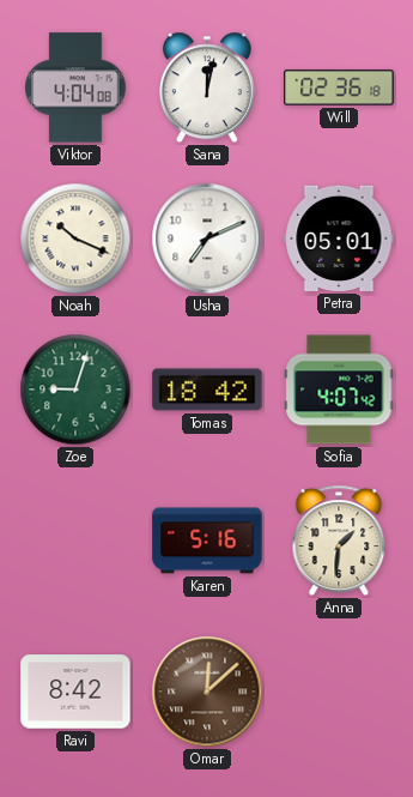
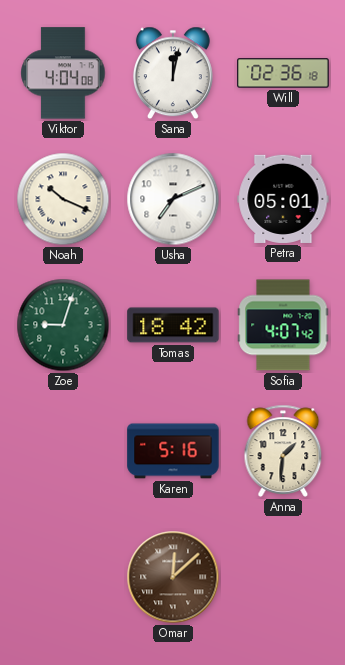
Ravi: 8:42 -> none
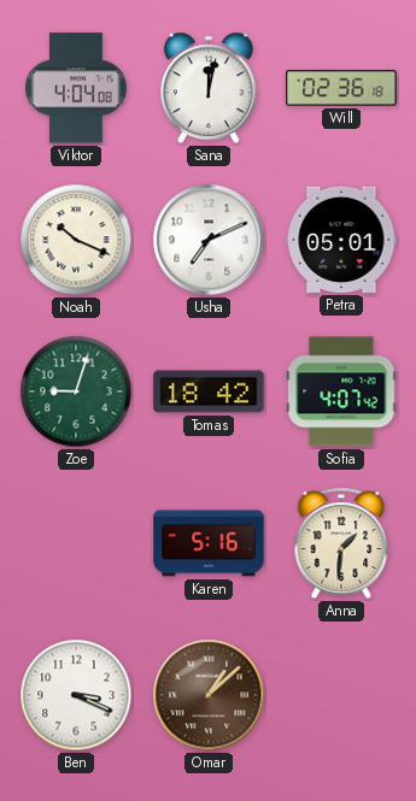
Ben: none -> 3:19
Omar: 12:08 -> 1:08
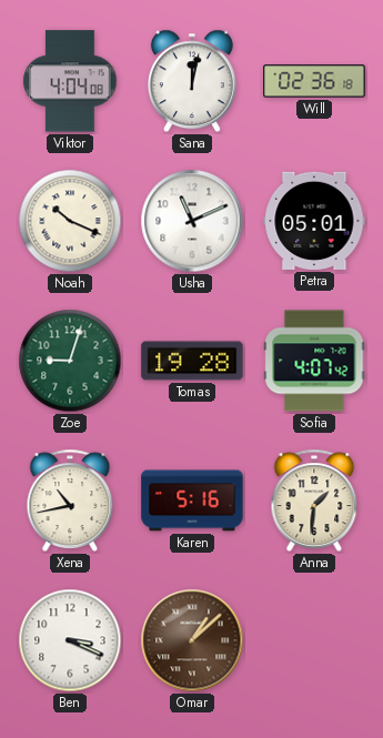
Usha: 7:11 -> 11:11
Tomas: 18:42 -> 19:28
Xena: none -> 10:43
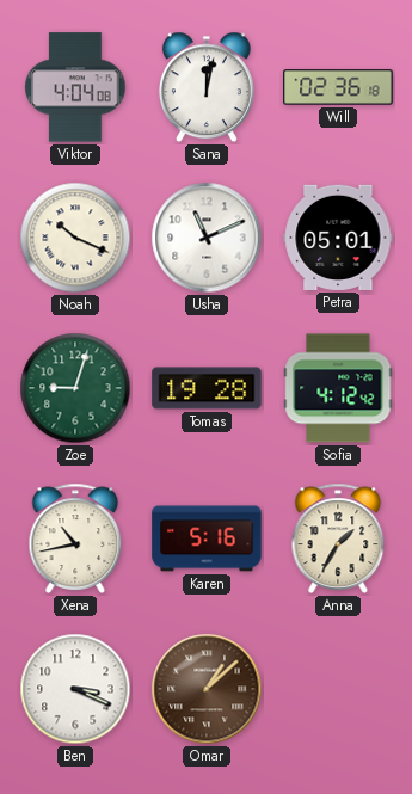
Sofia: 4:07 -> 4:12
Anna: 1:31 -> 1:35
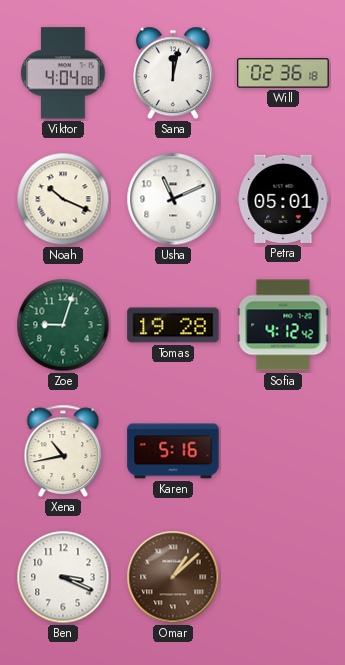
Anna: 1:35 -> none
